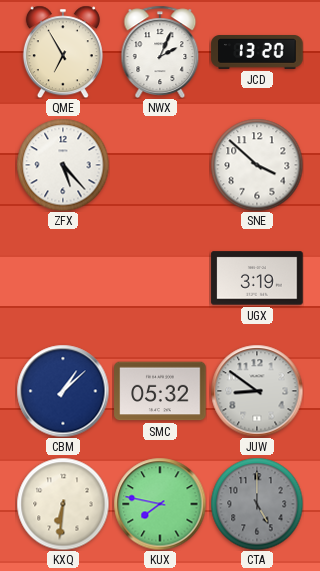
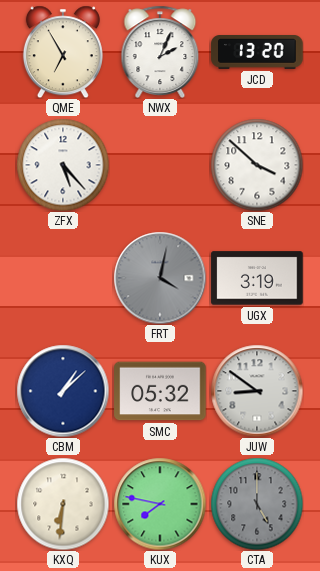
FRT: none -> 4:02
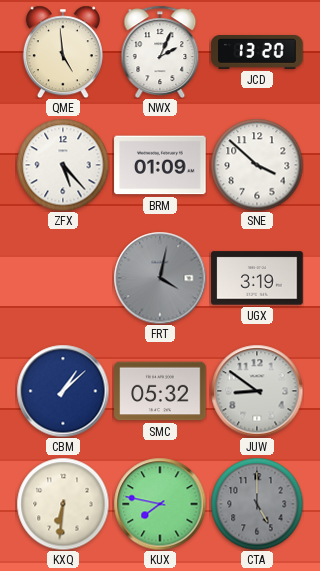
QME: 6:55 -> 4:59
BRM: none -> 01:09
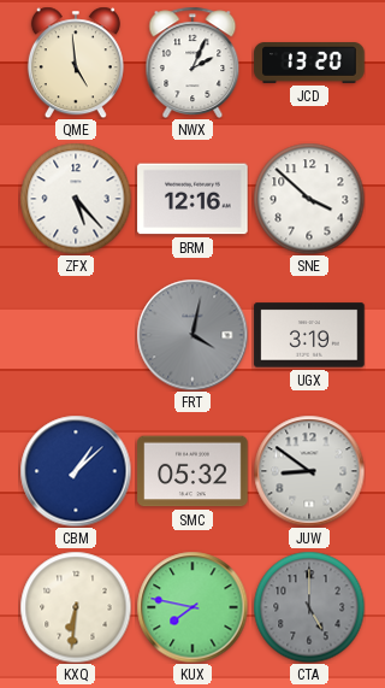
BRM: 01:09 -> 12:16
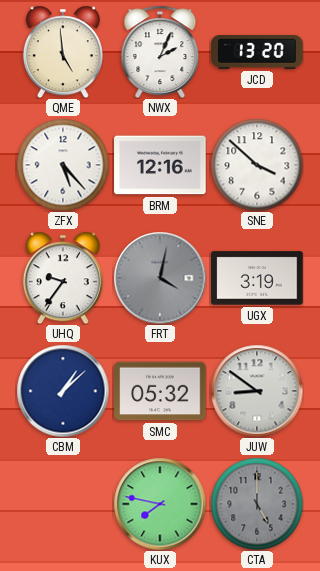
UHQ: none -> 9:36
KXQ: 6:31 -> none
